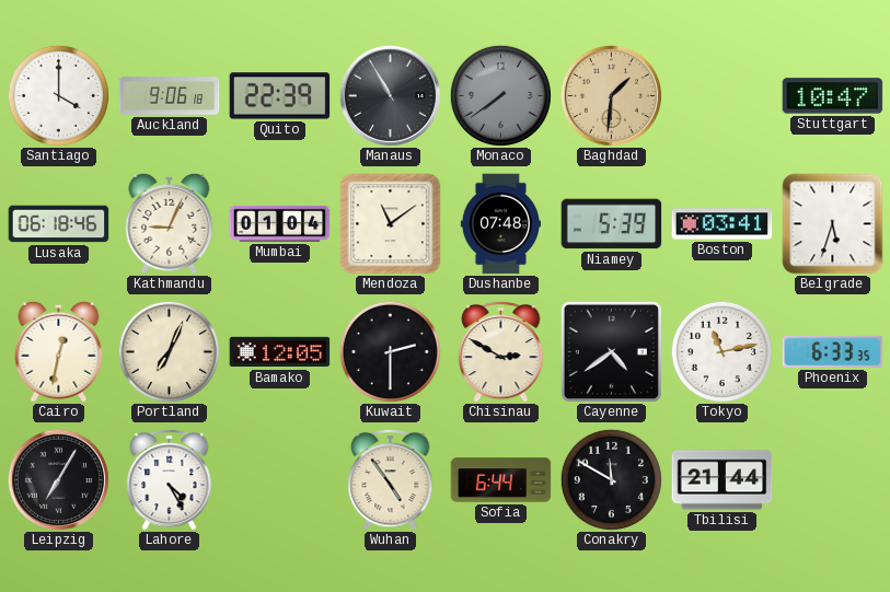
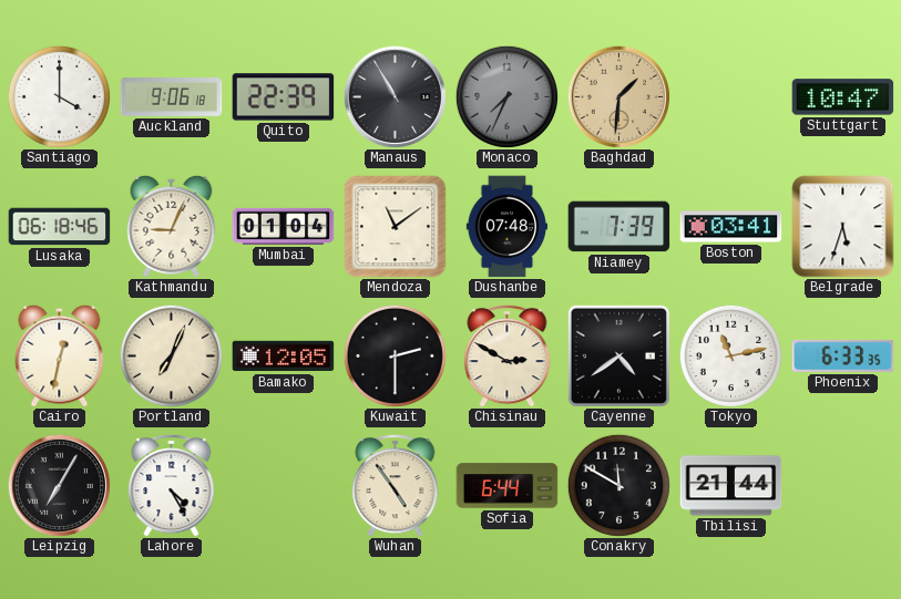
Monaco: 7:39 -> 7:34
Niamey: 5:39 -> 7:39
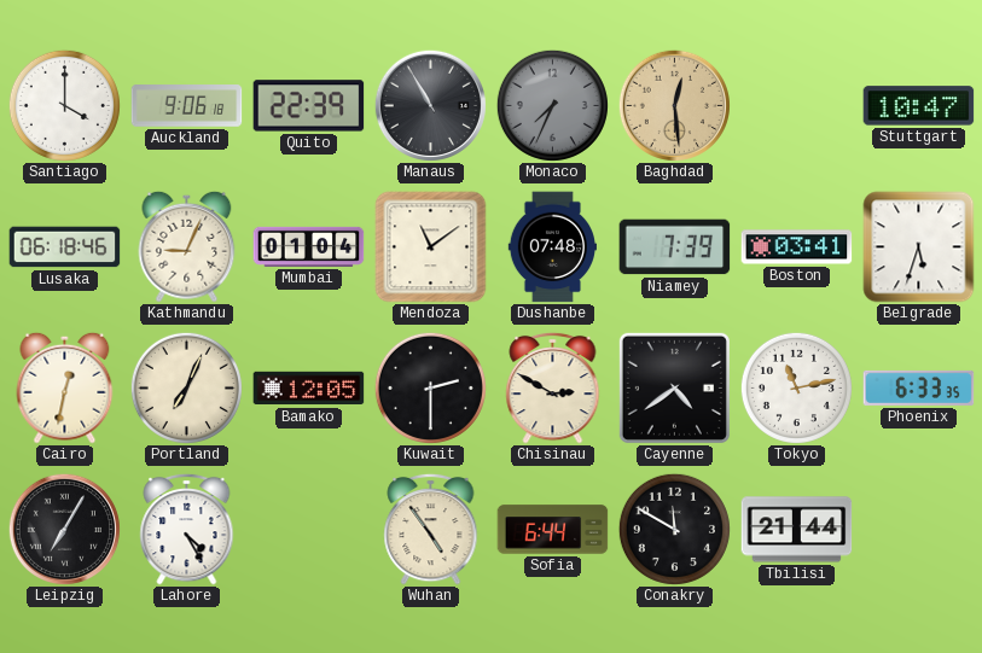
Baghdad: 1:31 -> 12:29
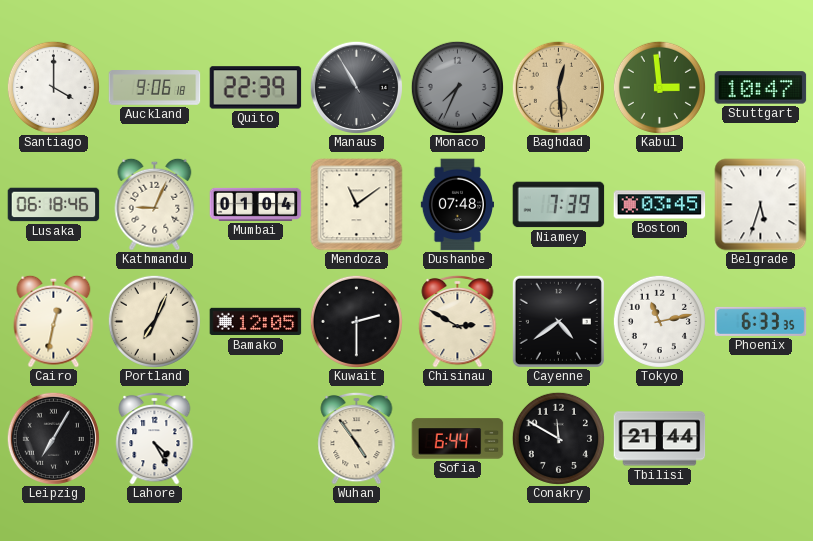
Kabul: none -> 2:59
Boston: 03:41 -> 03:45
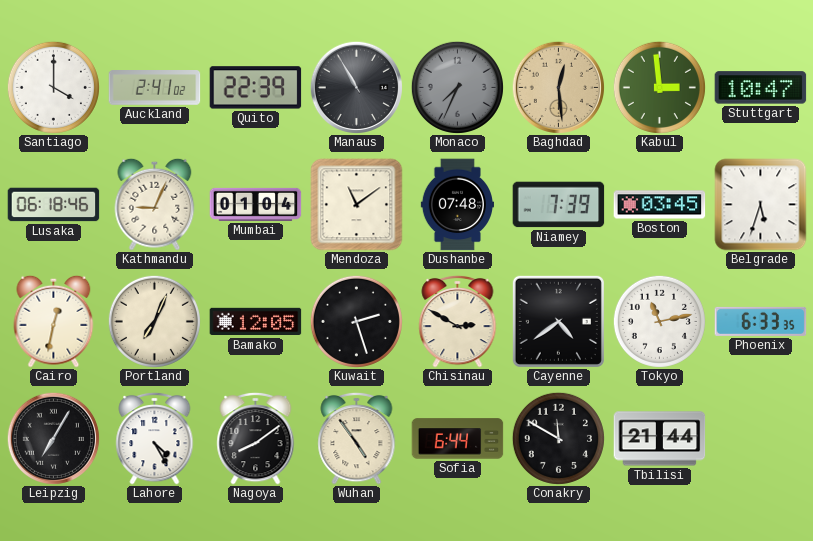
Auckland: 9:06 -> 2:41
Kuwait: 2:30 -> 2:27
Nagoya: none -> 8:09
